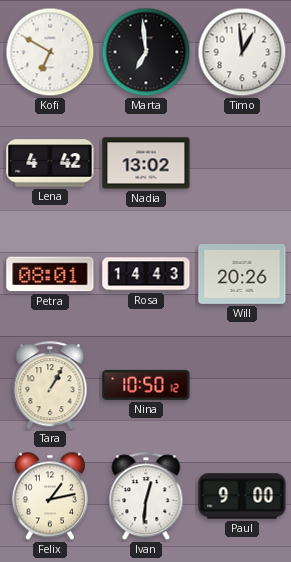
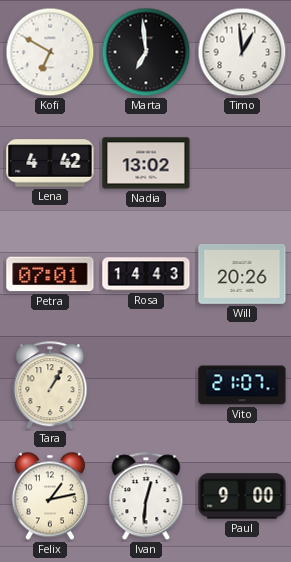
Petra: 08:01 -> 07:01
Nina: 10:50 -> none
Vito: none -> 21:07
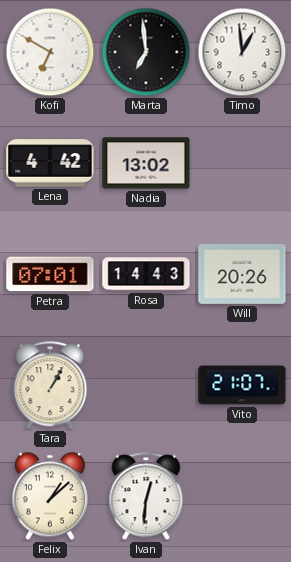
Felix: 1:13 -> 1:08
Paul: 9:00 -> none
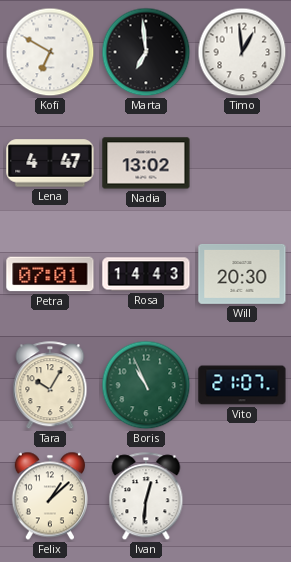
Lena: 4:42 -> 4:47
Will: 20:26 -> 20:30
Tara: 1:05 -> 10:05
Boris: none -> 10:56
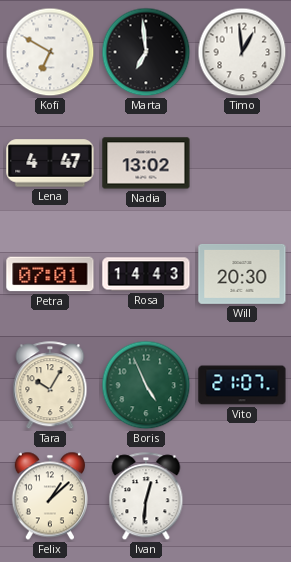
Boris: 10:56 -> 4:56
